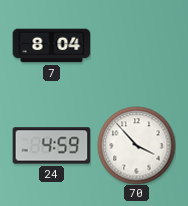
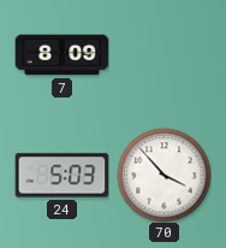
7: 8:04 -> 8:09
24: 4:59 -> 5:03
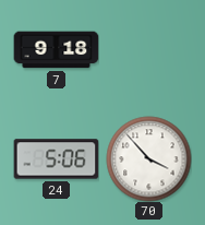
7: 8:09 -> 9:18
24: 5:03 -> 5:06
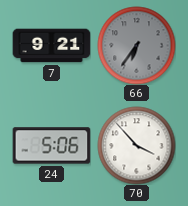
7: 9:18 -> 9:21
66: none -> 6:36
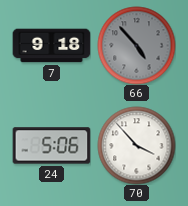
7: 9:21 -> 9:18
66: 6:36 -> 4:53
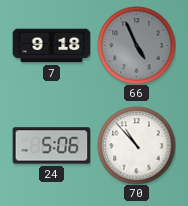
66: 4:53 -> 4:56
70: 3:53 -> 10:53
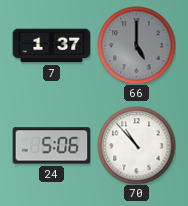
7: 9:18 -> 1:37
66: 4:56 -> 5:00
